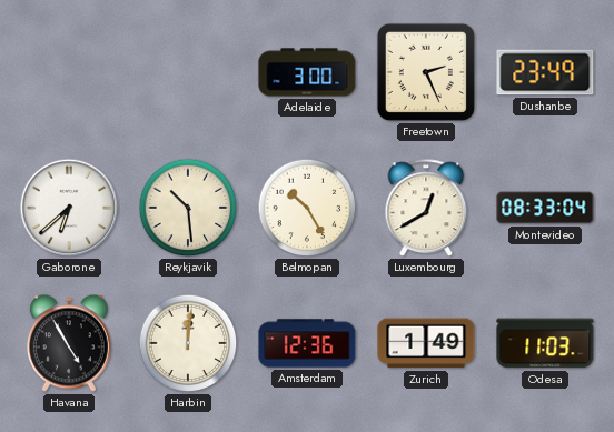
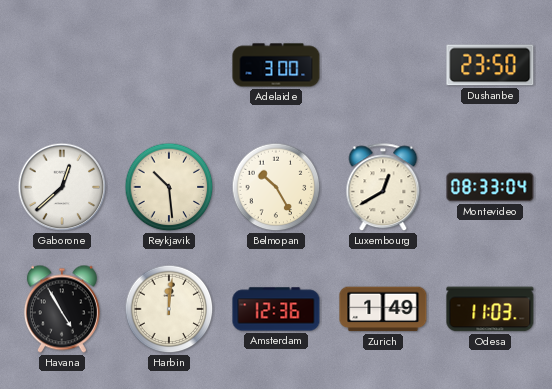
Freetown: 2:26 -> none
Dushanbe: 23:49 -> 23:50
Gaborone: 6:38 -> 12:38
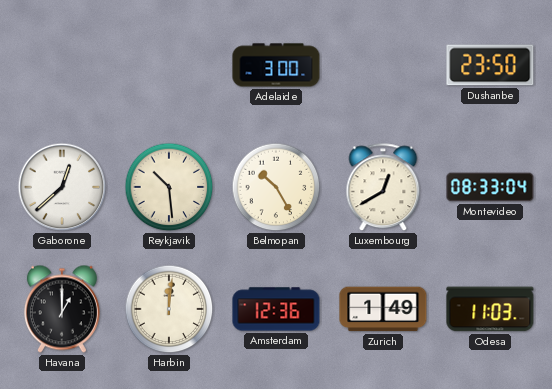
Havana: 4:55 -> 1:00
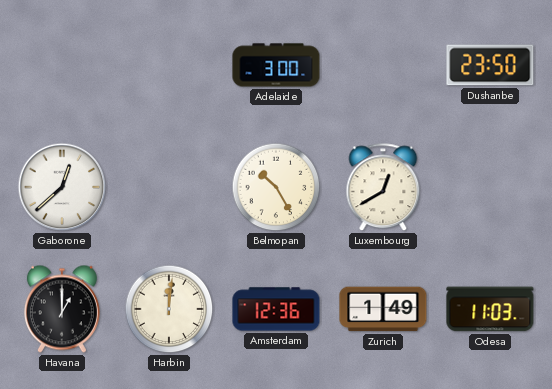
Reykjavik: 10:29 -> none
Montevideo: 08:33 -> none
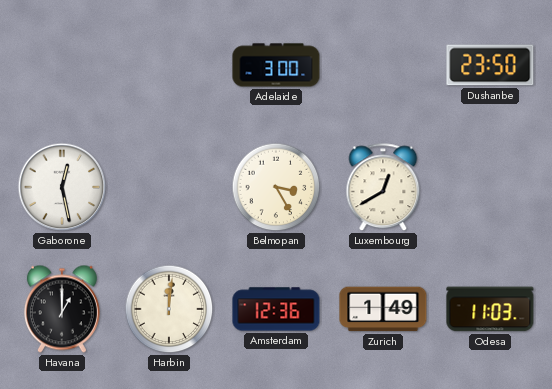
Gaborone: 12:38 -> 12:28
Belmopan: 10:25 -> 3:25
